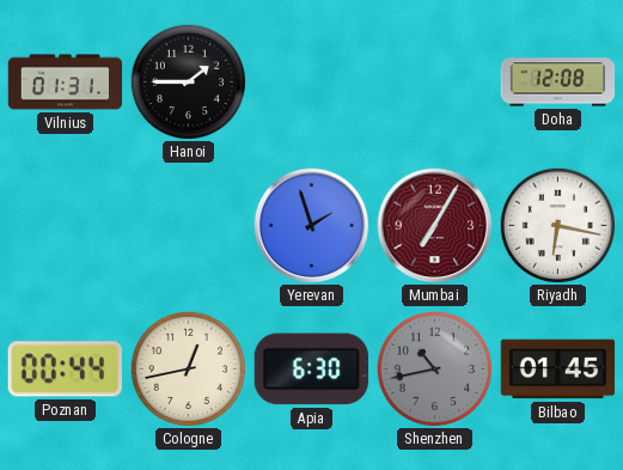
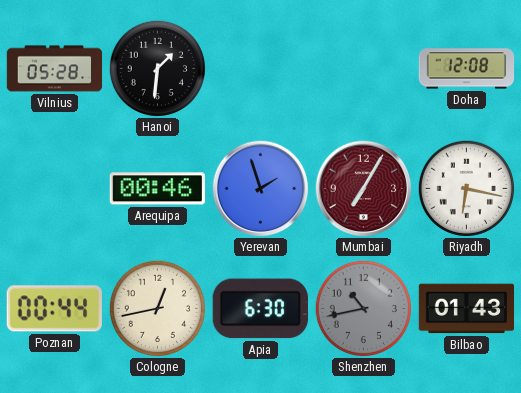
Vilnius: 01:31 -> 05:28
Hanoi: 1:45 -> 1:31
Arequipa: none -> 00:46
Bilbao: 01:45 -> 01:43
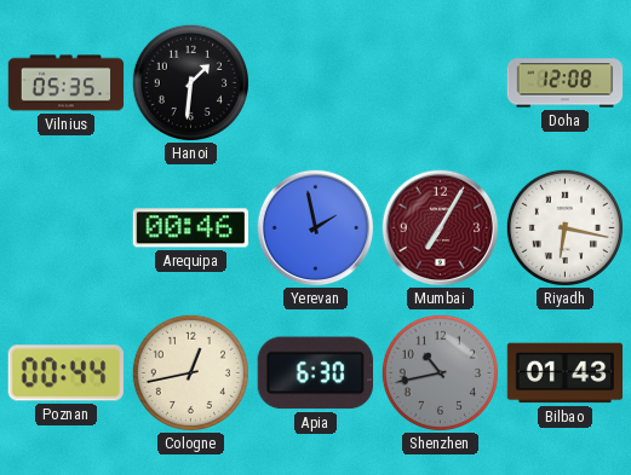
Vilnius: 05:28 -> 05:35
Yerevan: 1:57 -> 1:58
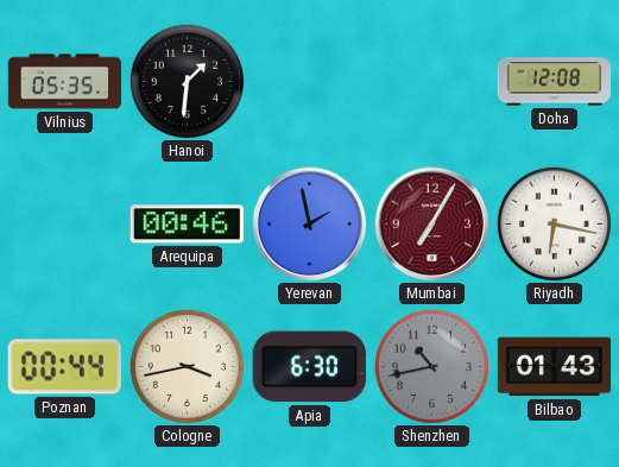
Cologne: 12:43 -> 3:43
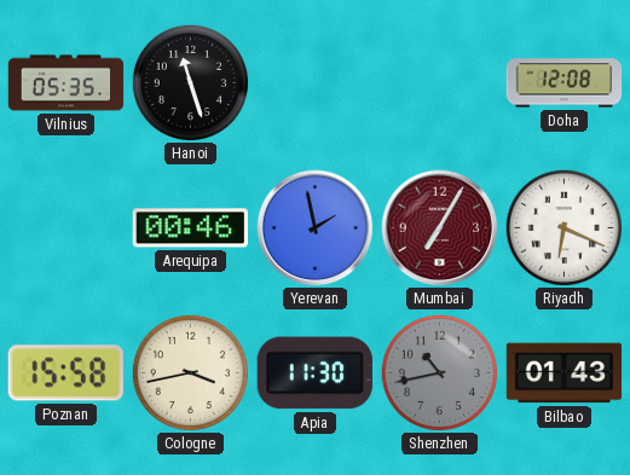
Hanoi: 1:31 -> 11:27
Riyadh: 6:17 -> 6:19
Poznan: 00:44 -> 15:58
Apia: 6:30 -> 11:30
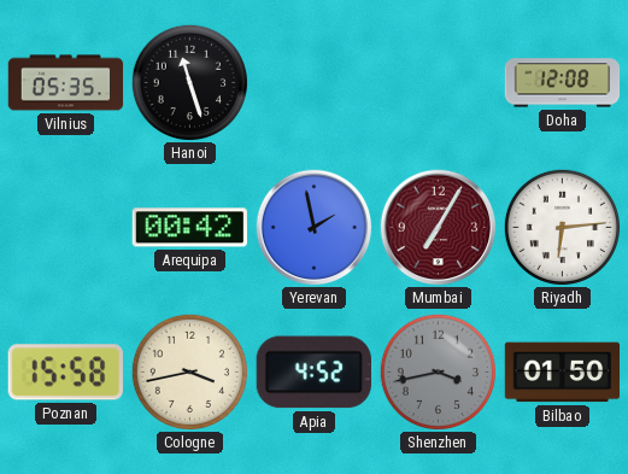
Arequipa: 00:46 -> 00:42
Riyadh: 6:19 -> 6:14
Apia: 11:30 -> 4:52
Shenzhen: 10:43 -> 3:43
Bilbao: 01:43 -> 01:50
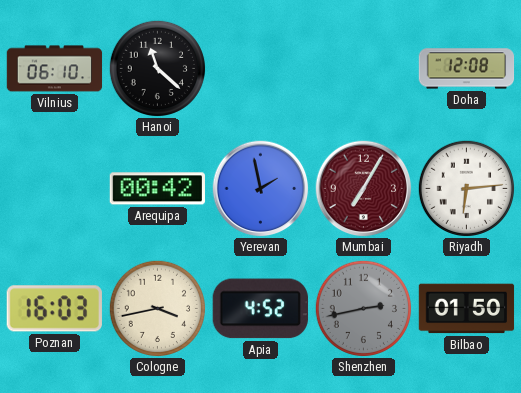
Vilnius: 05:35 -> 06:10
Hanoi: 11:27 -> 11:22
Poznan: 15:58 -> 16:03
Shenzhen: 3:43 -> 2:43
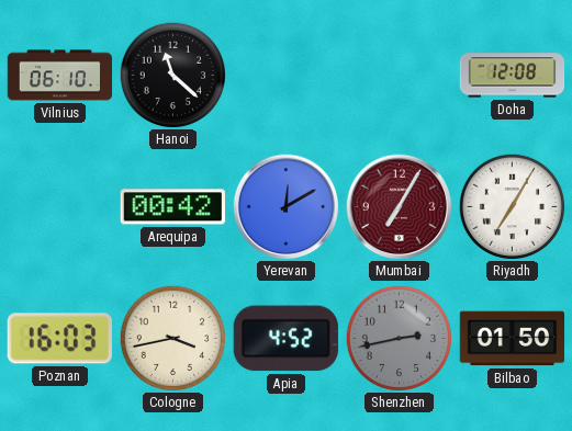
Yerevan: 1:58 -> 12:10
Riyadh: 6:14 -> 7:05
